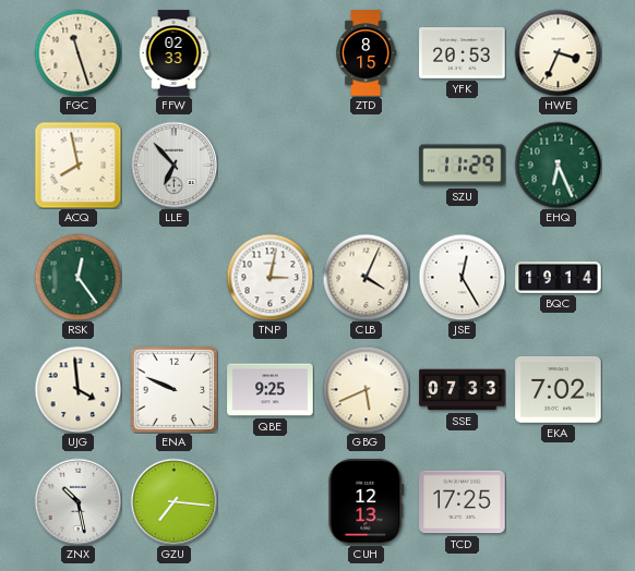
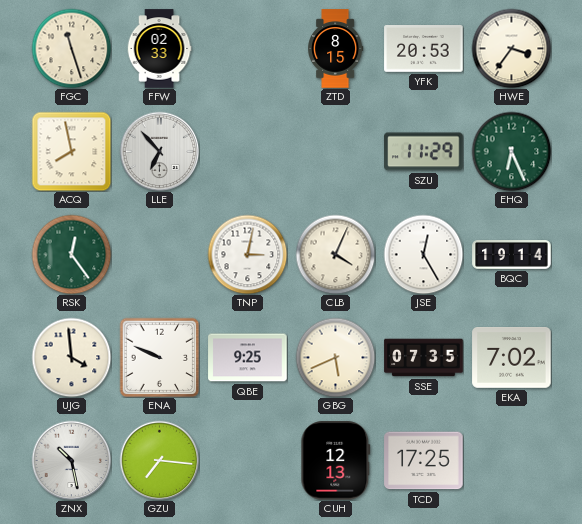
HWE: 3:34 -> 3:36
SSE: 07:33 -> 07:35
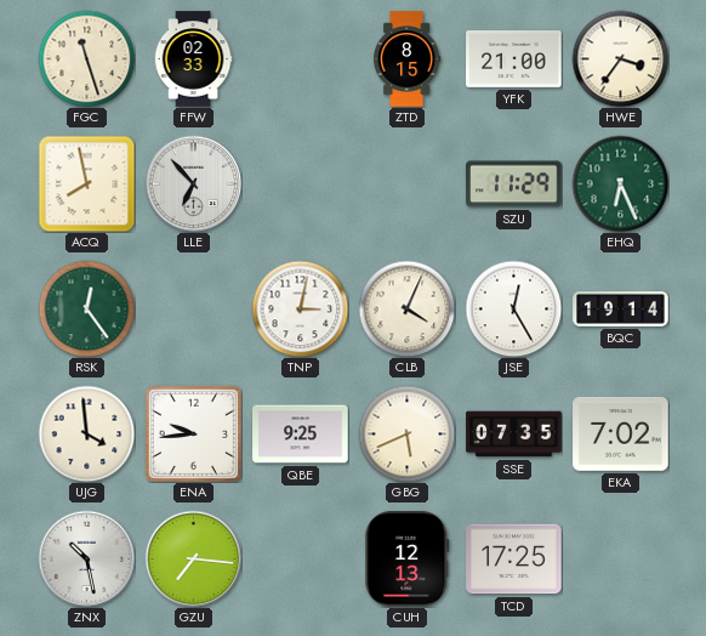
YFK: 20:53 -> 21:00
ENA: 9:49 -> 9:44
